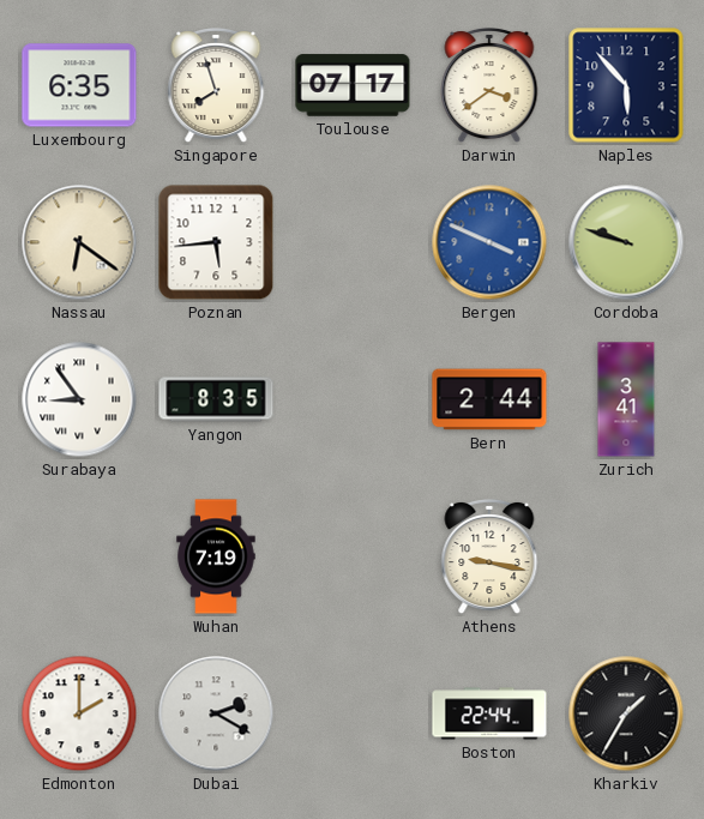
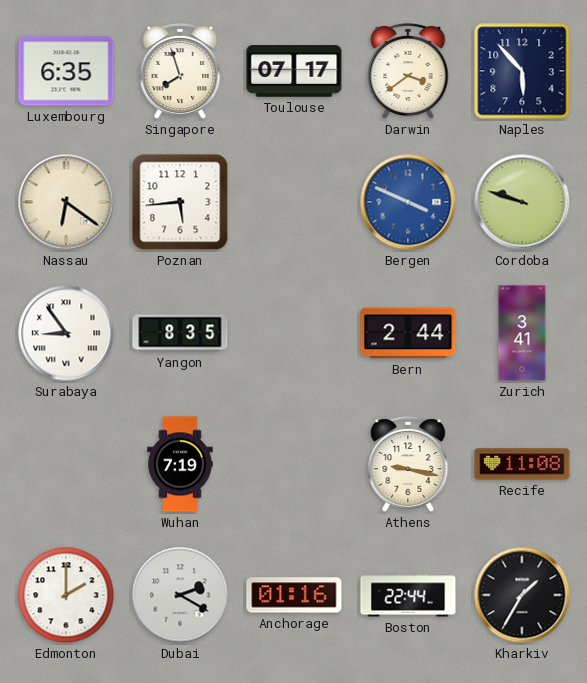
Recife: none -> 11:08
Anchorage: none -> 01:16
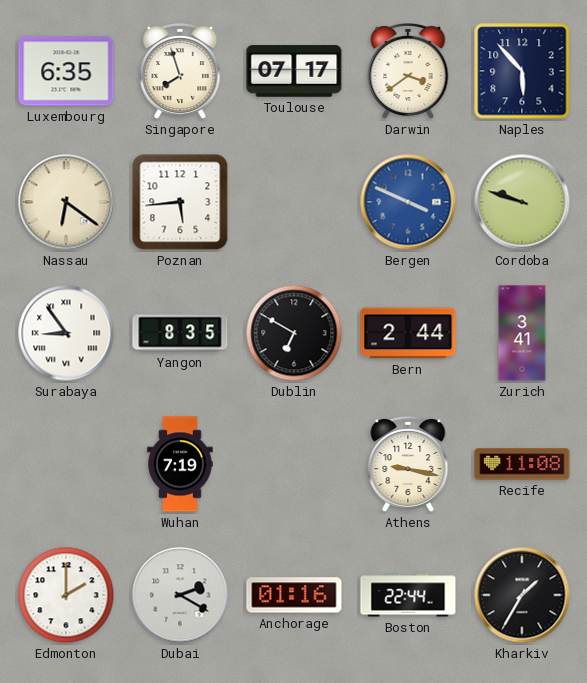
Dublin: none -> 6:50
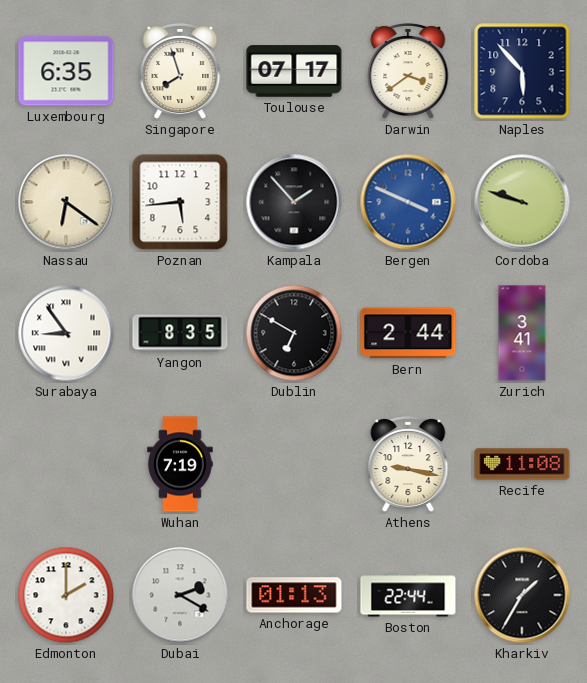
Kampala: none -> 1:53
Anchorage: 01:16 -> 01:13
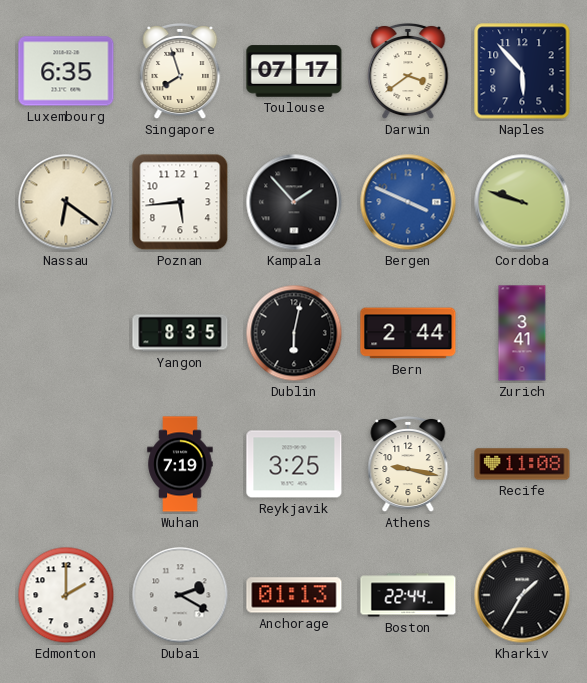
Surabaya: 8:54 -> none
Dublin: 6:50 -> 6:02
Reykjavik: none -> 3:25
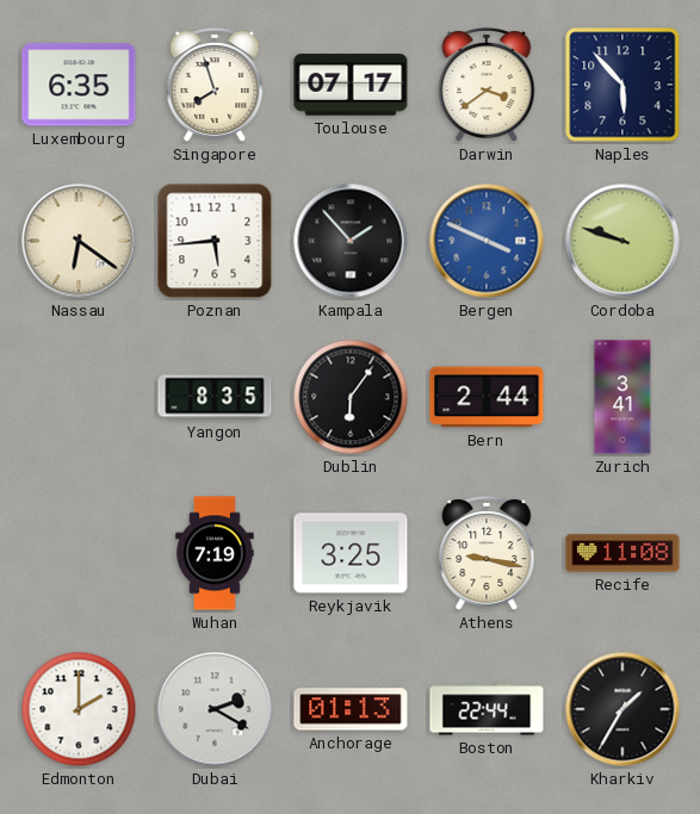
Dublin: 6:02 -> 6:06
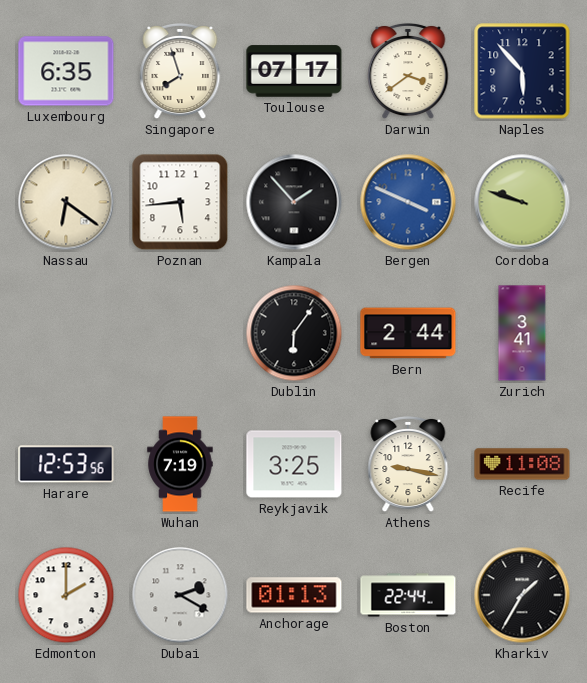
Yangon: 8:35 -> none
Harare: none -> 12:53
